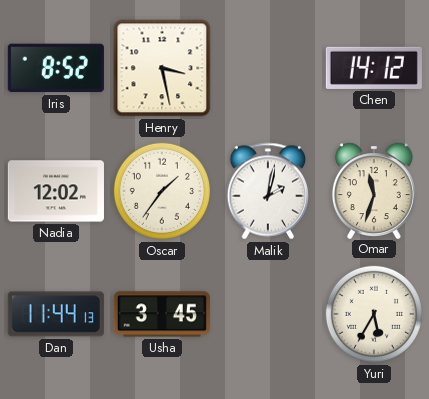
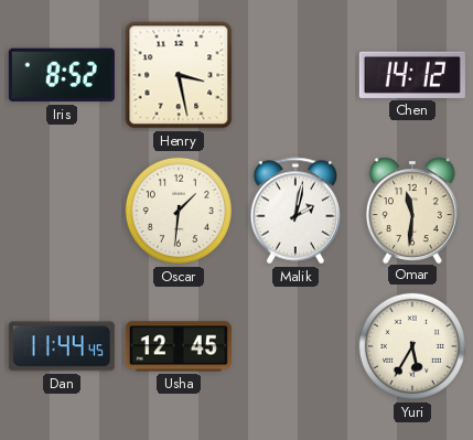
Nadia: 12:02 -> none
Oscar: 1:36 -> 1:31
Omar: 11:33 -> 11:31
Dan: 11:44:13 -> 11:44:45
Usha: 3:45 -> 12:45
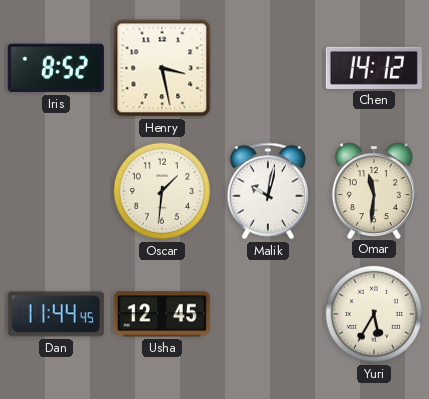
Malik: 2:02 -> 10:02
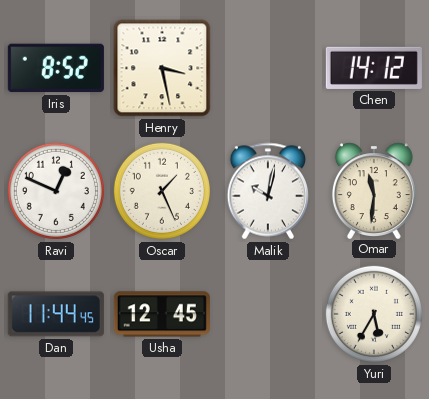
Ravi: none -> 12:49
Oscar: 1:31 -> 1:26
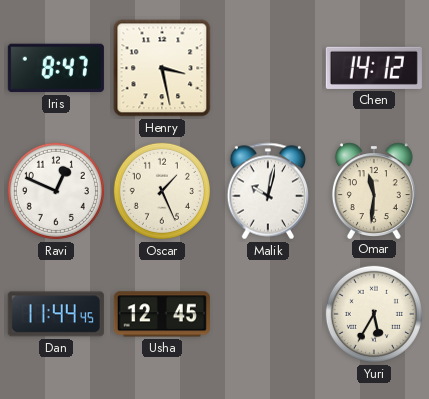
Iris: 8:52 -> 8:47
